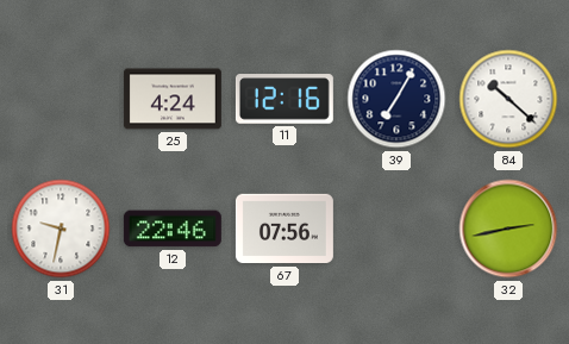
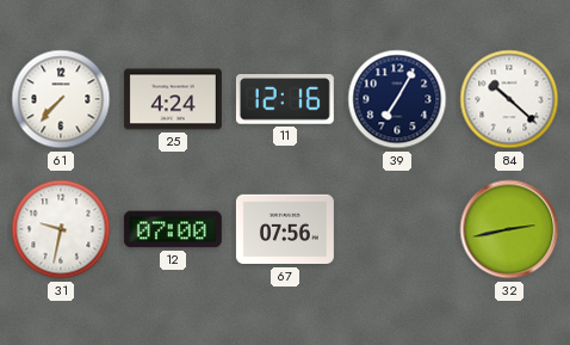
61: none -> 7:37
12: 22:46 -> 07:00
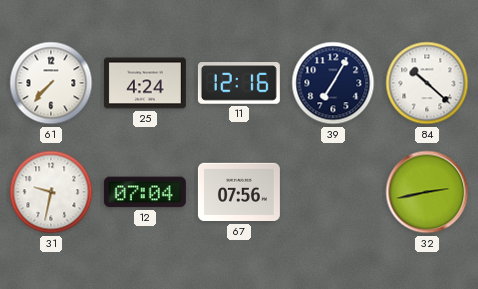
12: 07:00 -> 07:04
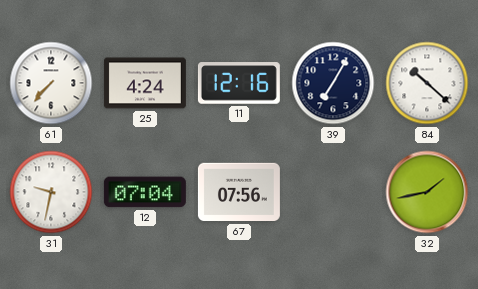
32: 2:43 -> 1:43
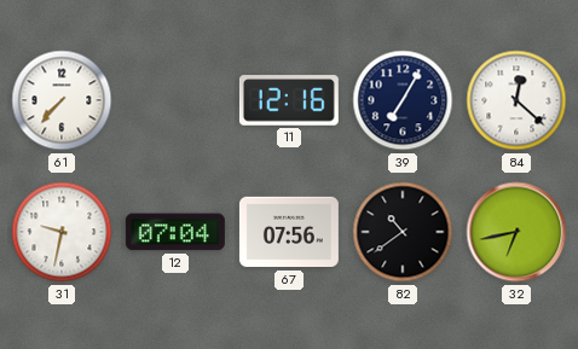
25: 4:24 -> none
84: 10:22 -> 12:22
82: none -> 10:39
32: 1:43 -> 6:43
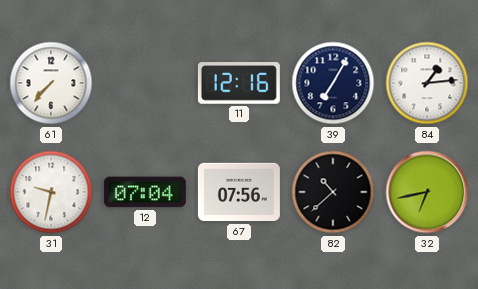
84: 12:22 -> 1:14
82: 10:39 -> 10:38
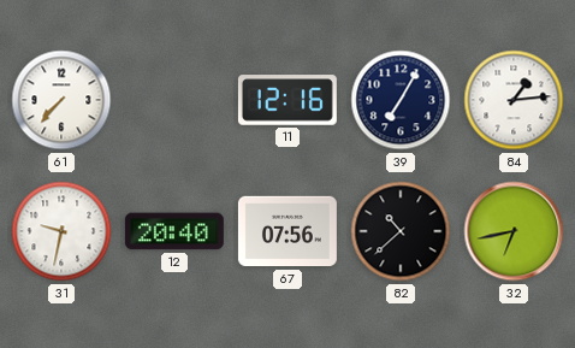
12: 07:04 -> 20:40
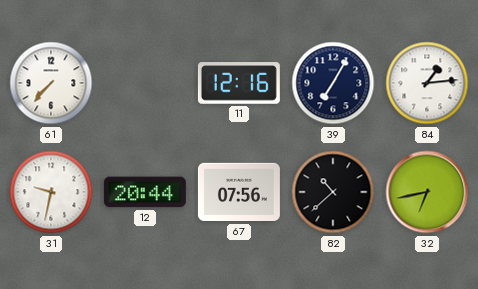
12: 20:40 -> 20:44
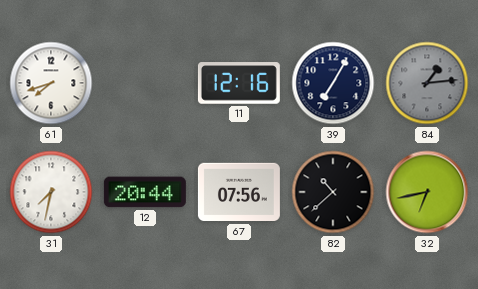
61: 7:37 -> 7:42
84 dial: white -> grey
31: 9:32 -> 7:32
